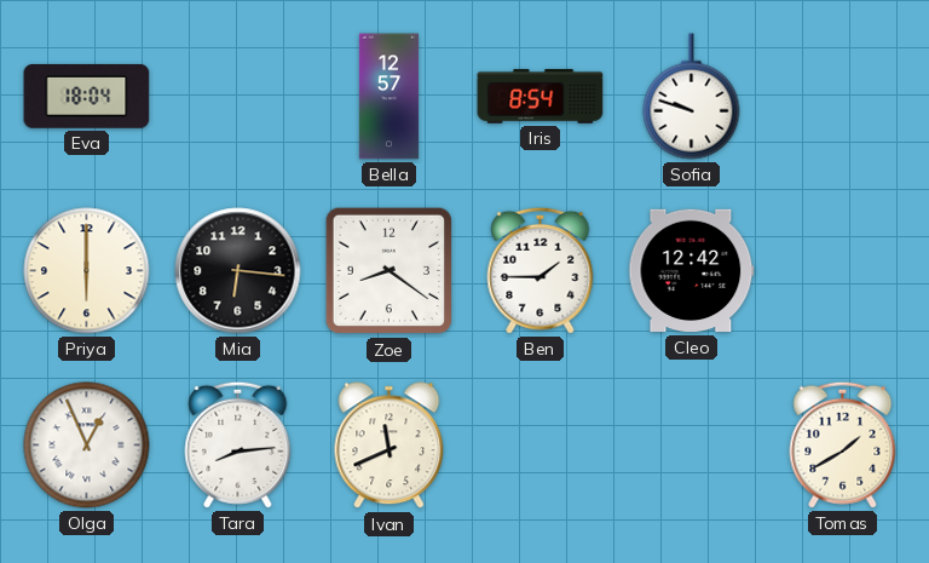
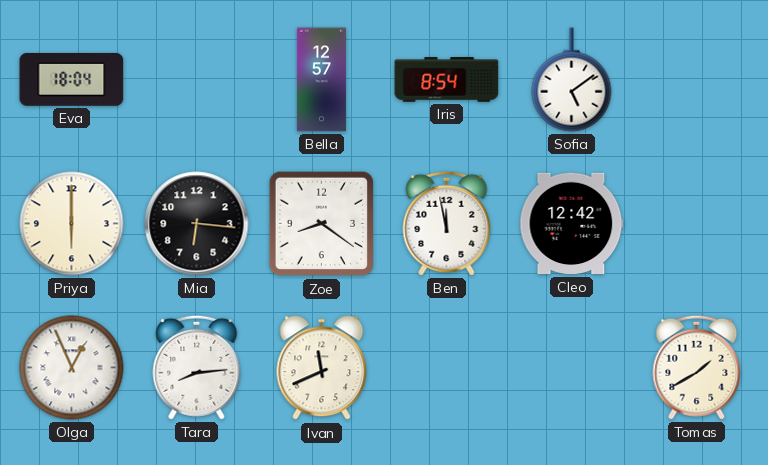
Sofia: 9:48 -> 5:09
Ben: 1:45 -> 11:58
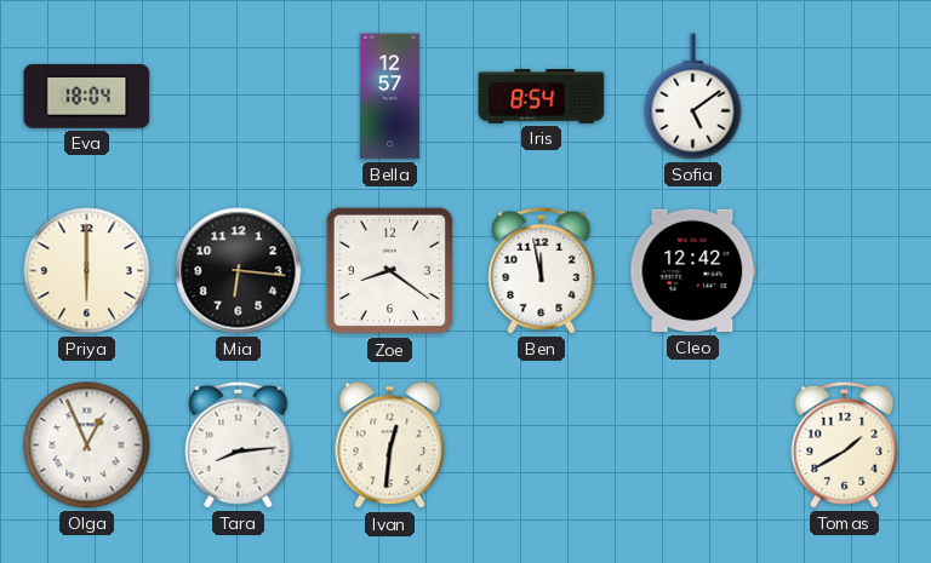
Ivan: 11:41 -> 12:31
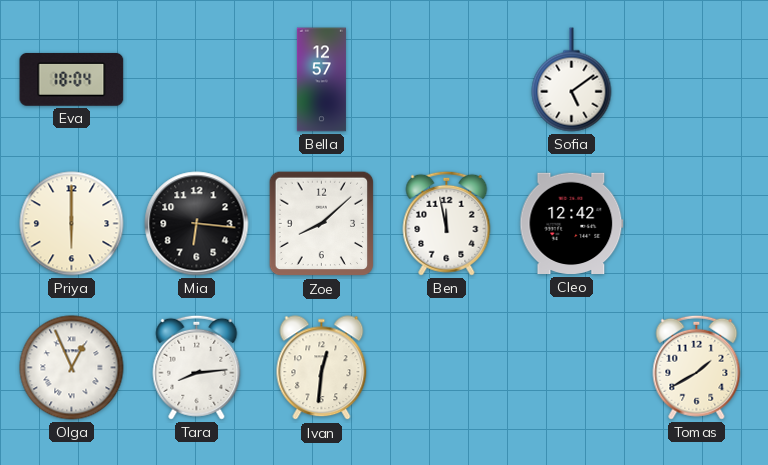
Iris: 8:54 -> none
Zoe: 8:21 -> 8:08
